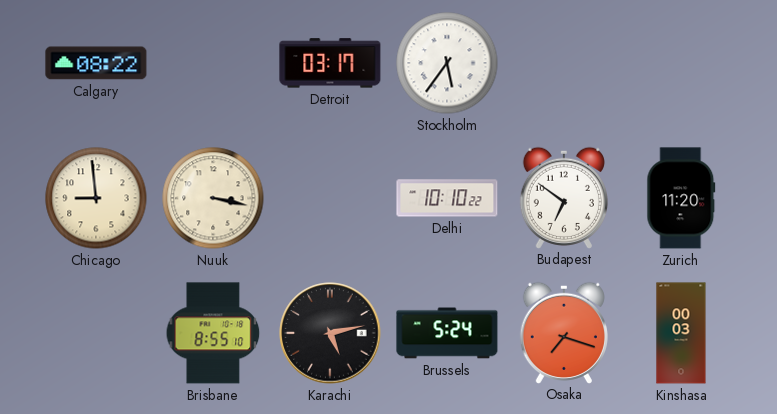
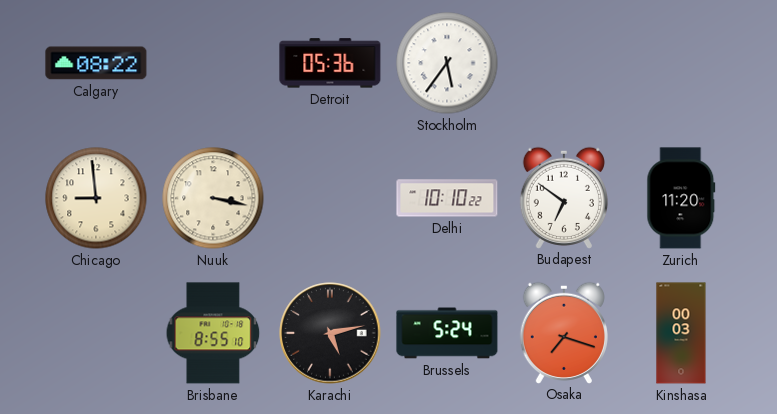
Detroit: 03:17 -> 05:36
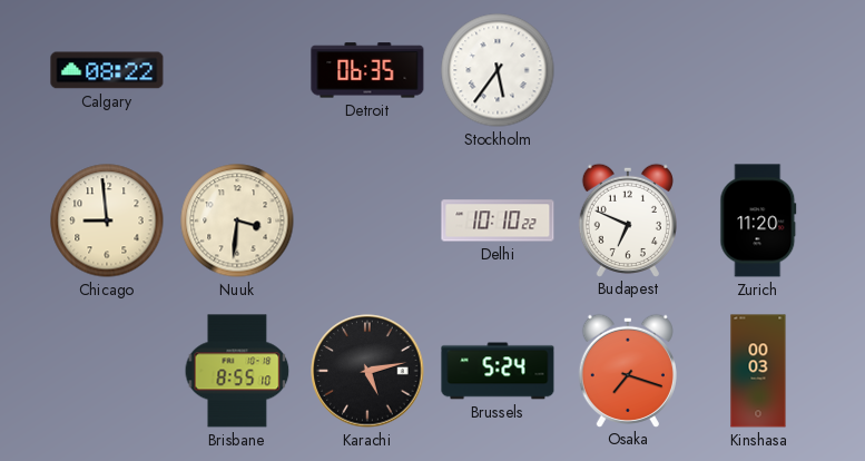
Detroit: 05:36 -> 06:35
Nuuk: 3:17 -> 3:31
Budapest: 6:51 -> 6:49
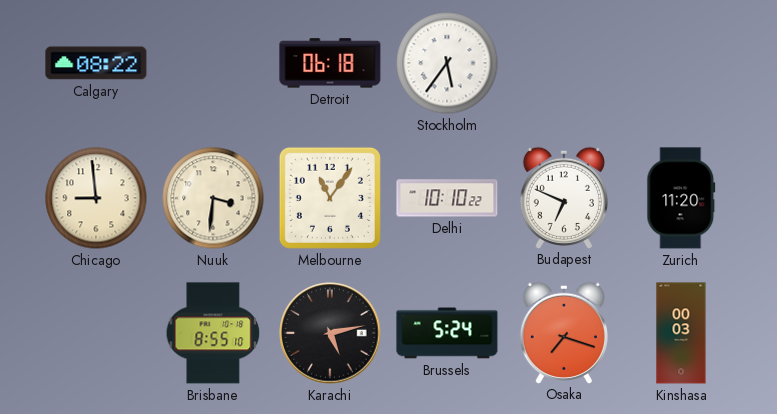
Detroit: 06:35 -> 06:18
Melbourne: none -> 11:06
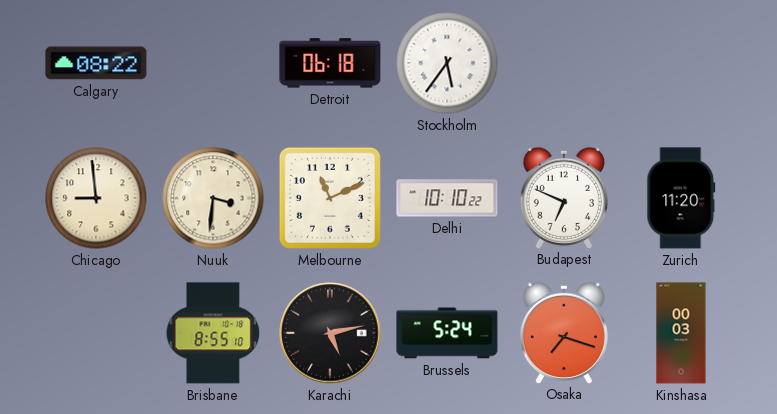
Melbourne: 11:06 -> 11:11
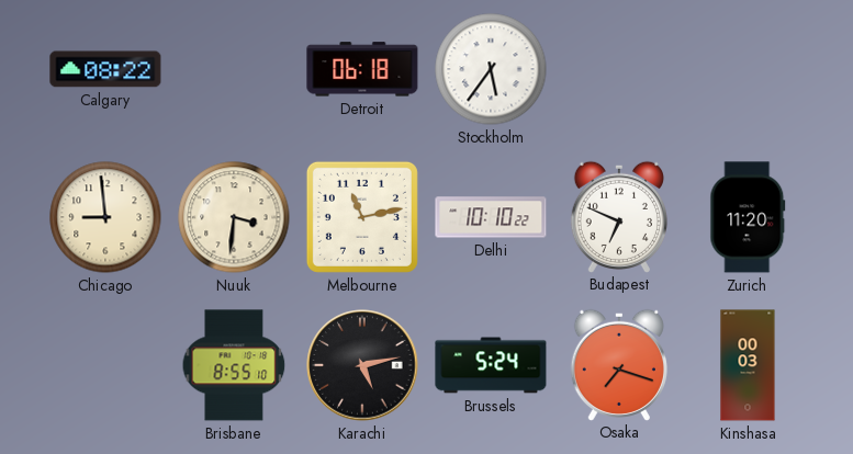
Melbourne: 11:11 -> 11:13
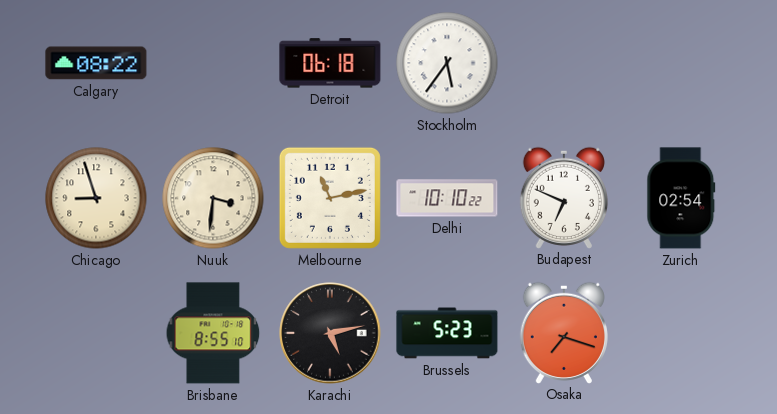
Chicago: 8:59 -> 8:57
Zurich: 11:20 -> 02:54
Brussels: 5:24 -> 5:23
Kinshasa: 00:03 -> none
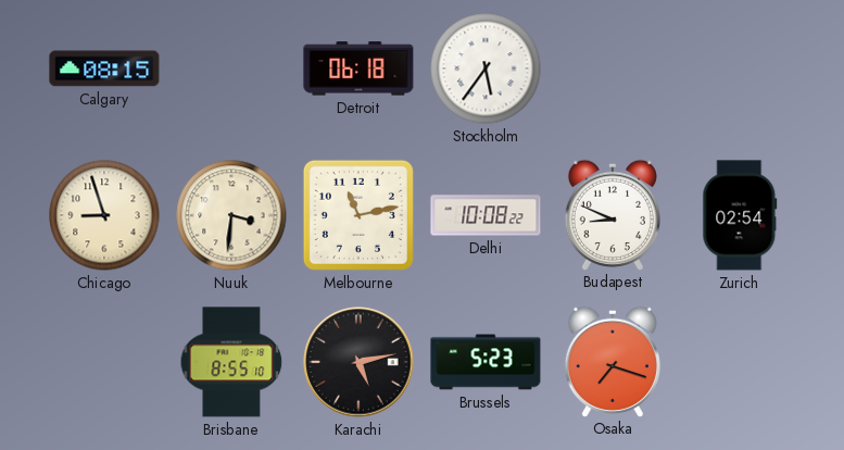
Calgary: 08:22 -> 08:15
Delhi: 10:10 -> 10:08
Budapest: 6:49 -> 8:49
